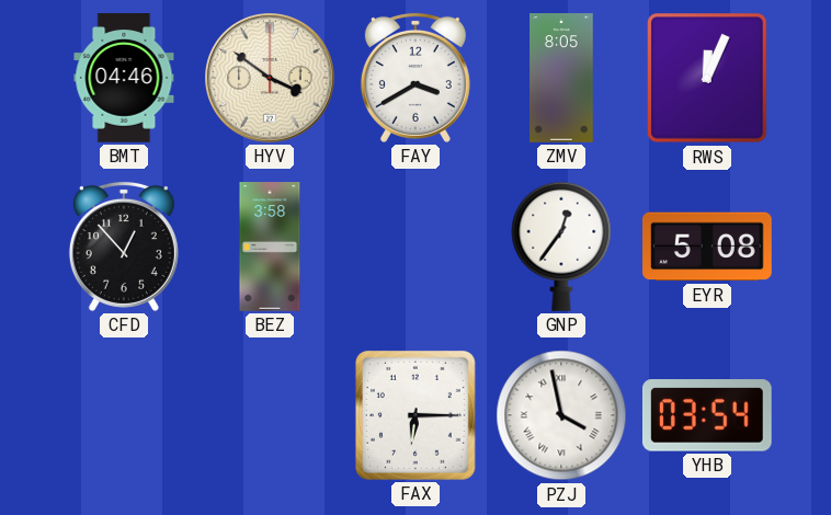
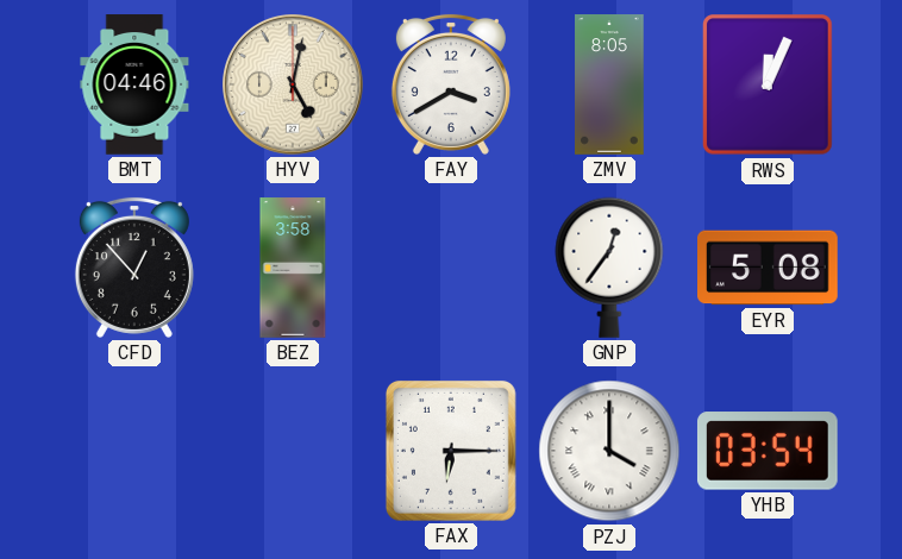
HYV: 3:51 -> 5:02
PZJ: 3:58 -> 4:00
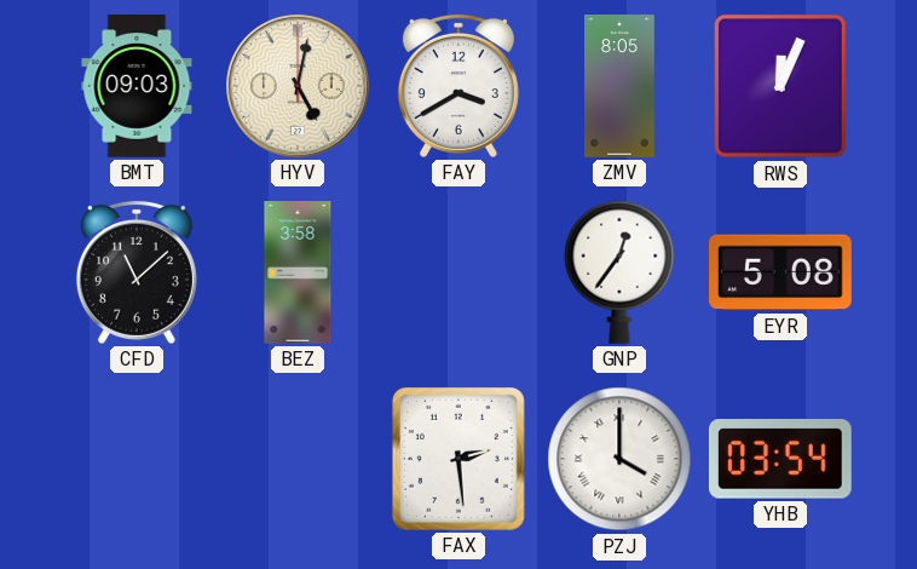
BMT: 04:46 -> 09:03
CFD: 12:53 -> 11:08
FAX: 6:15 -> 2:29
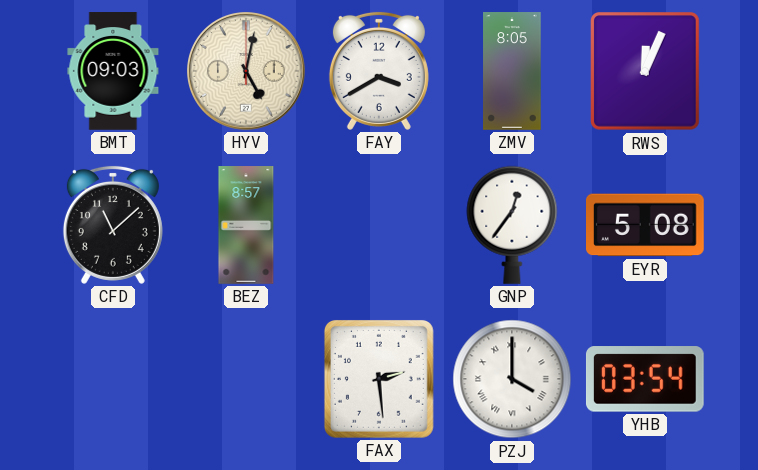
BEZ: 3:58 -> 8:57
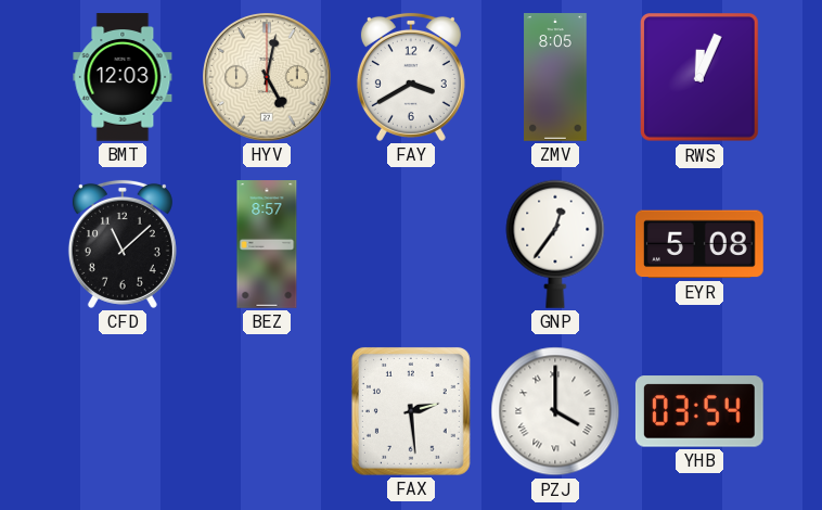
BMT: 09:03 -> 12:03
